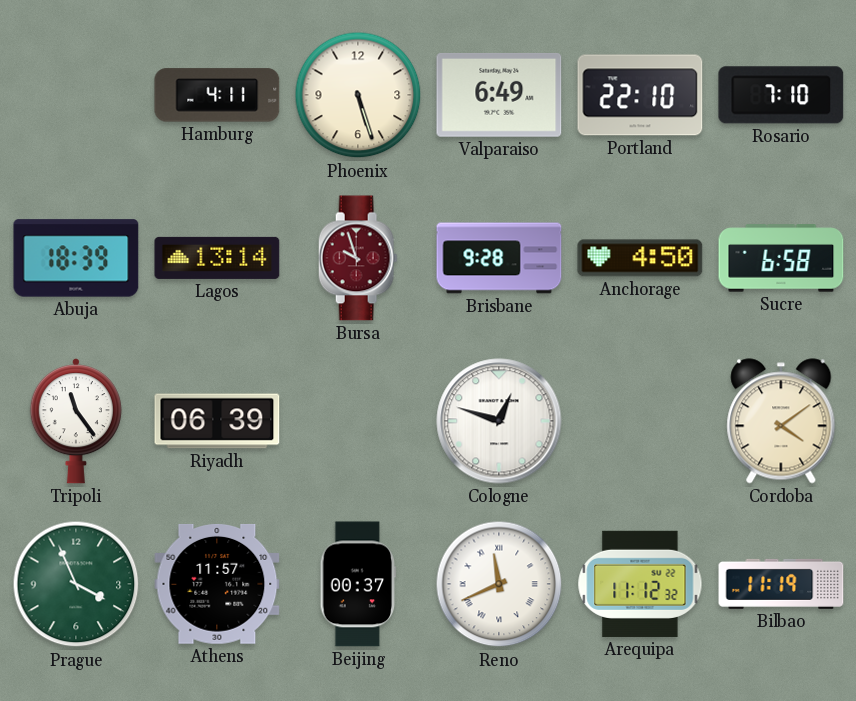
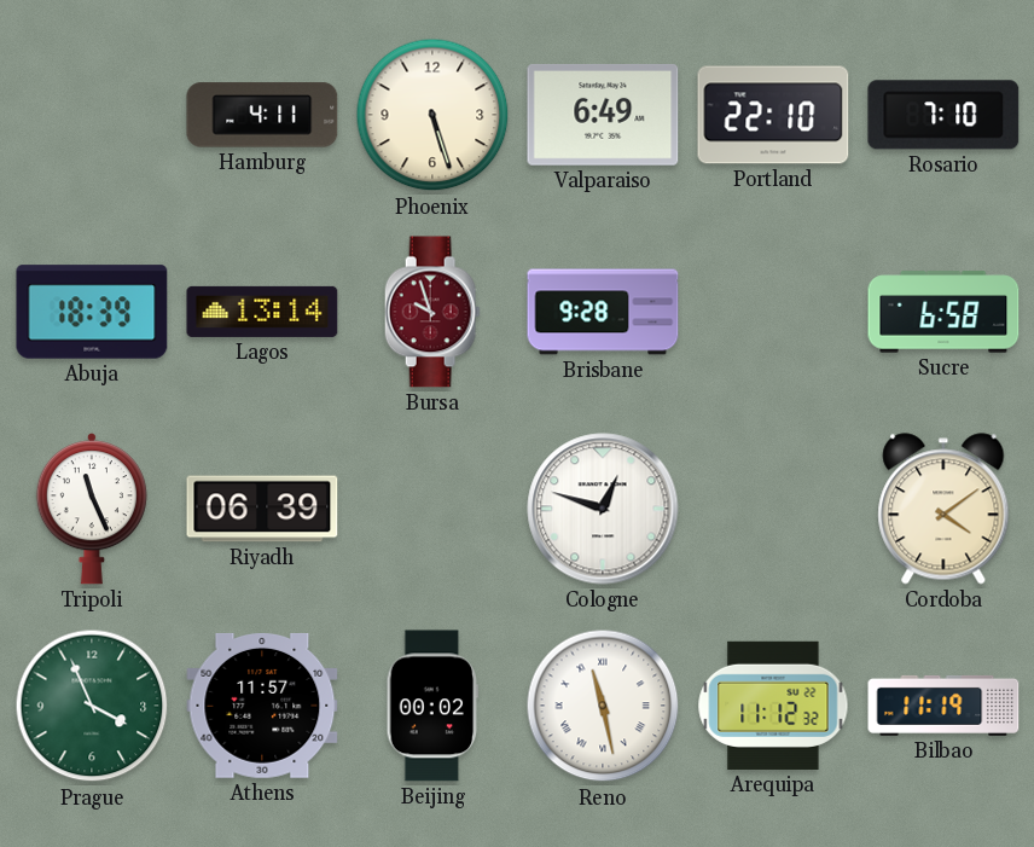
Anchorage: 4:50 -> none
Tripoli: 11:24 -> 11:26
Beijing: 00:37 -> 00:02
Reno: 11:41 -> 11:28
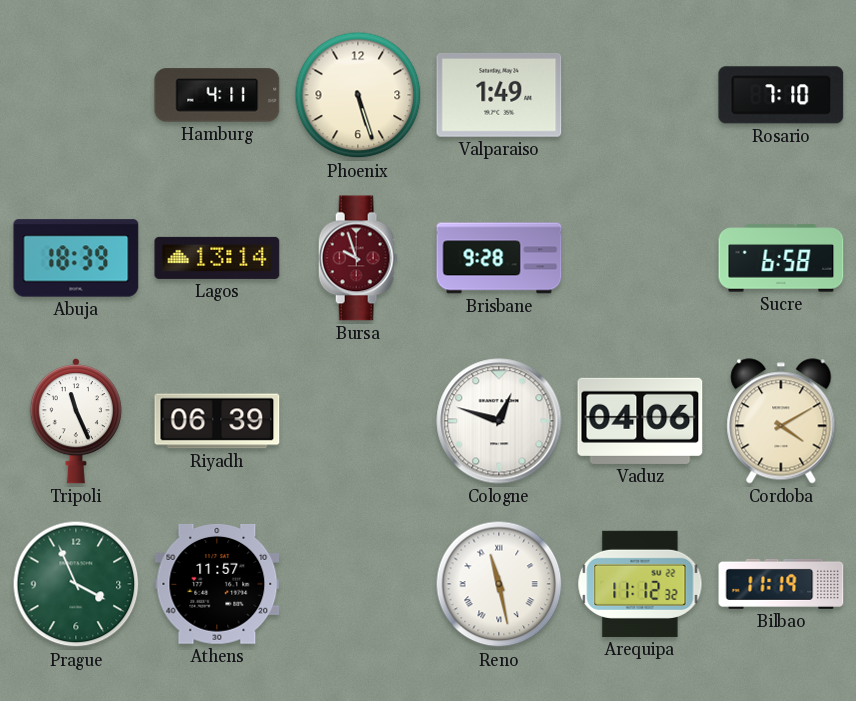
Valparaiso: 6:49 -> 1:49
Portland: 22:10 -> none
Vaduz: none -> 04:06
Cordoba: 4:09 -> 4:10
Beijing: 00:02 -> none
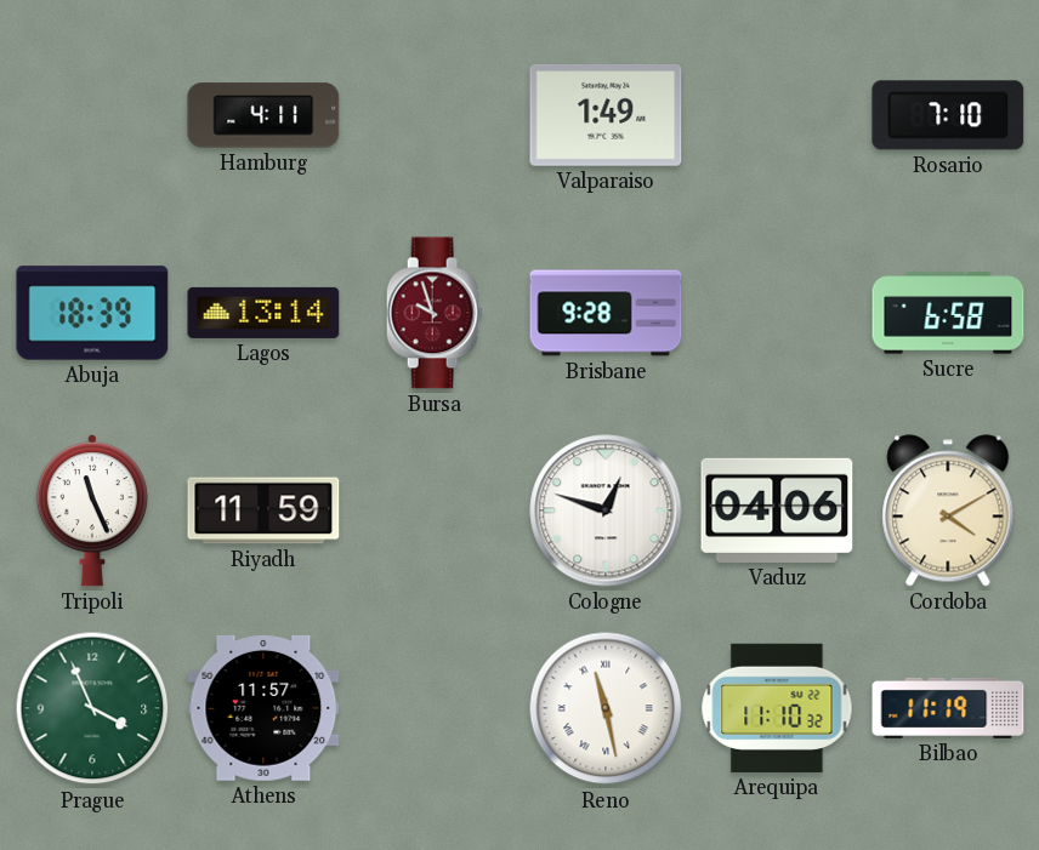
Phoenix: 5:27 -> none
Riyadh: 06:39 -> 11:59
Arequipa: 11:12 -> 11:10
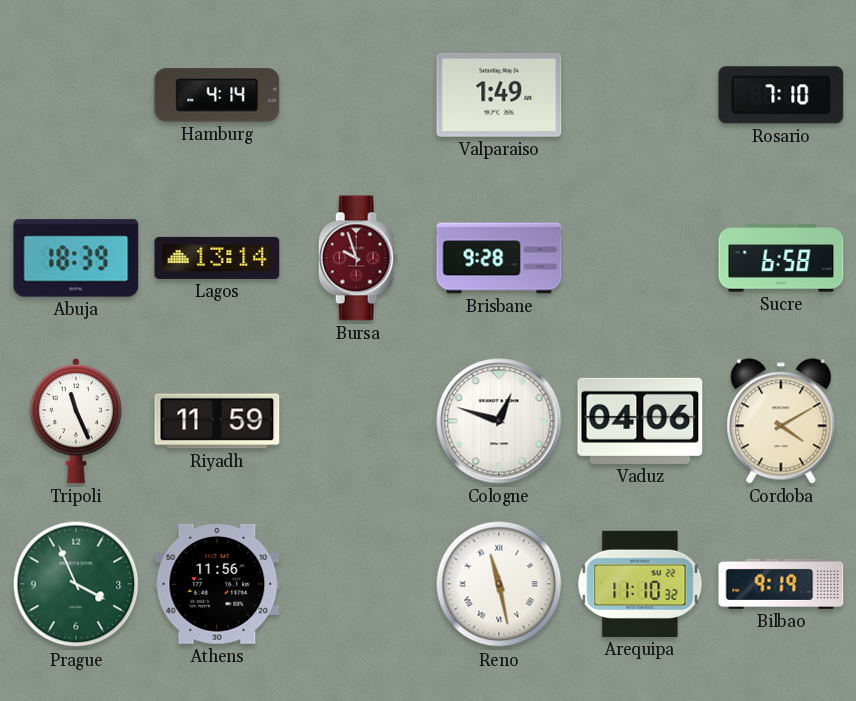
Hamburg: 4:11 -> 4:14
Athens: 11:57 -> 11:56
Bilbao: 11:19 -> 9:19
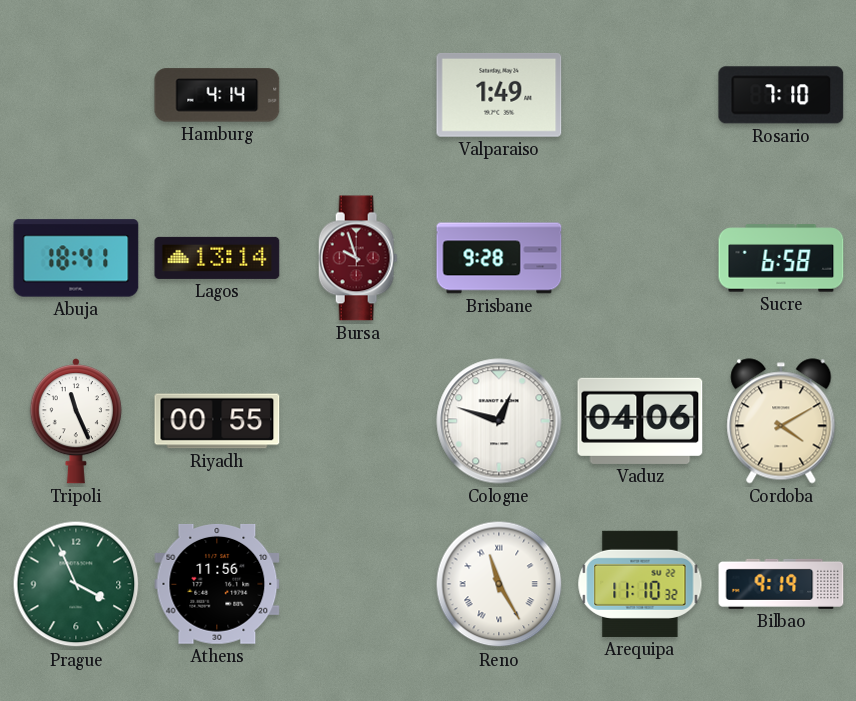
Abuja: 18:39 -> 18:41
Riyadh: 11:59 -> 00:55
Reno: 11:28 -> 11:25
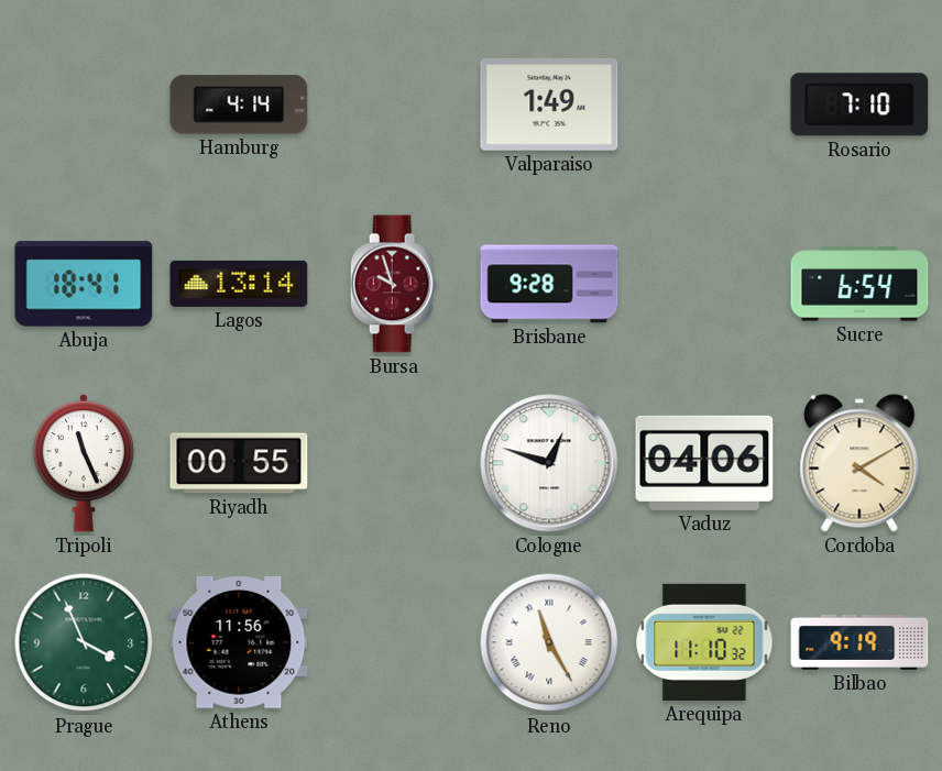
Sucre: 6:58 -> 6:54
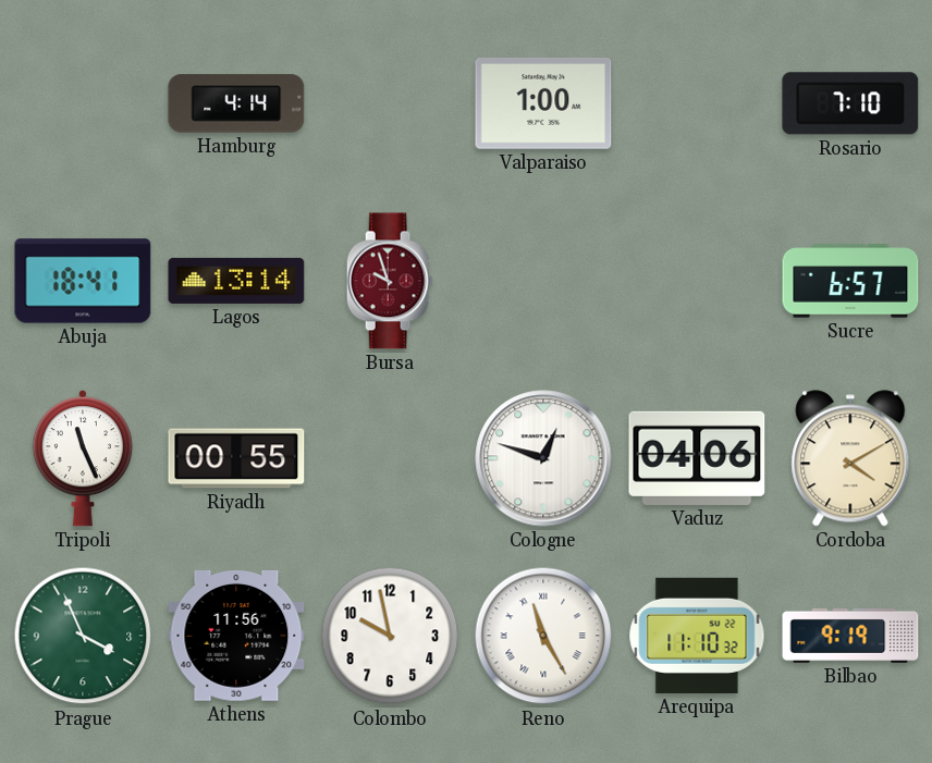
Valparaiso: 1:49 -> 1:00
Brisbane: 9:28 -> none
Sucre: 6:54 -> 6:57
Colombo: none -> 9:58
